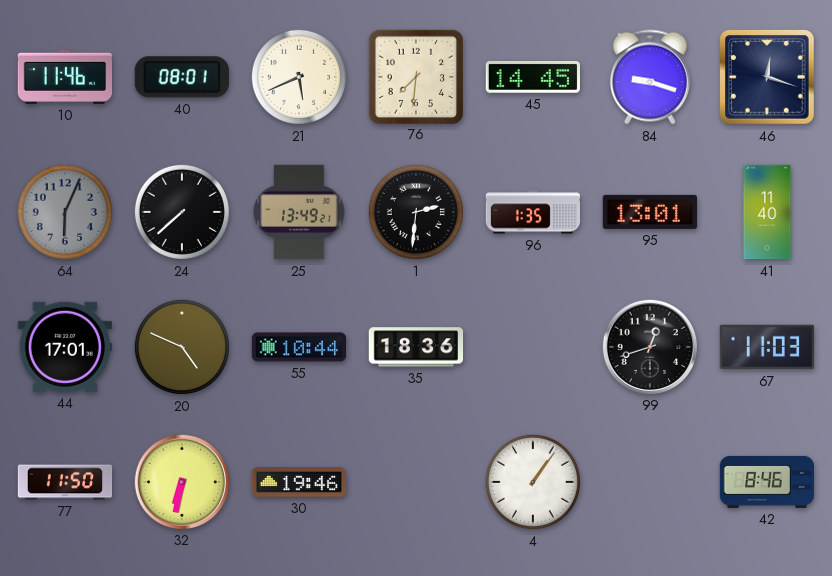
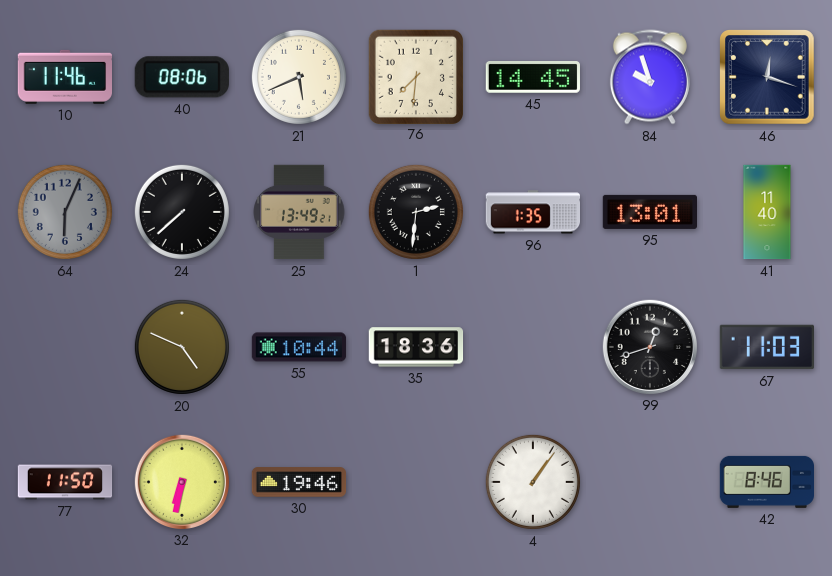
40: 08:01 -> 08:06
84: 9:18 -> 9:57
44: 17:01 -> none
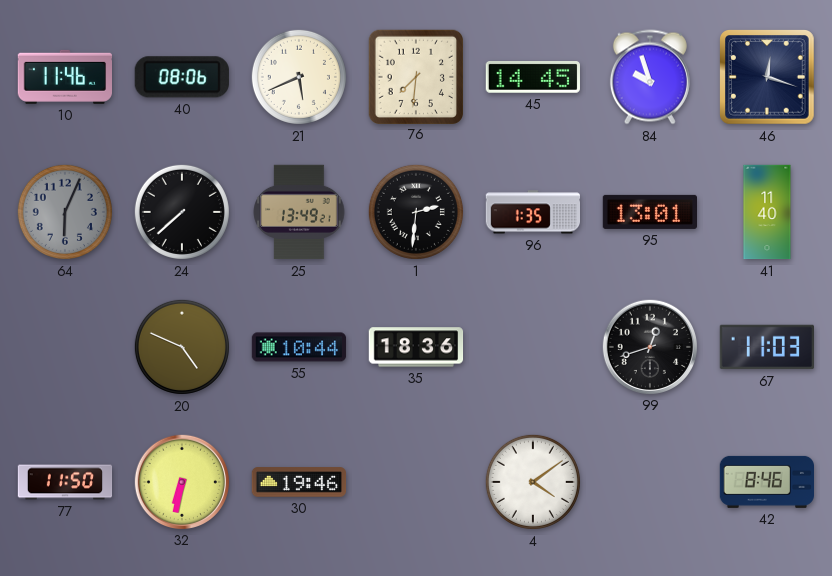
4: 1:06 -> 4:09
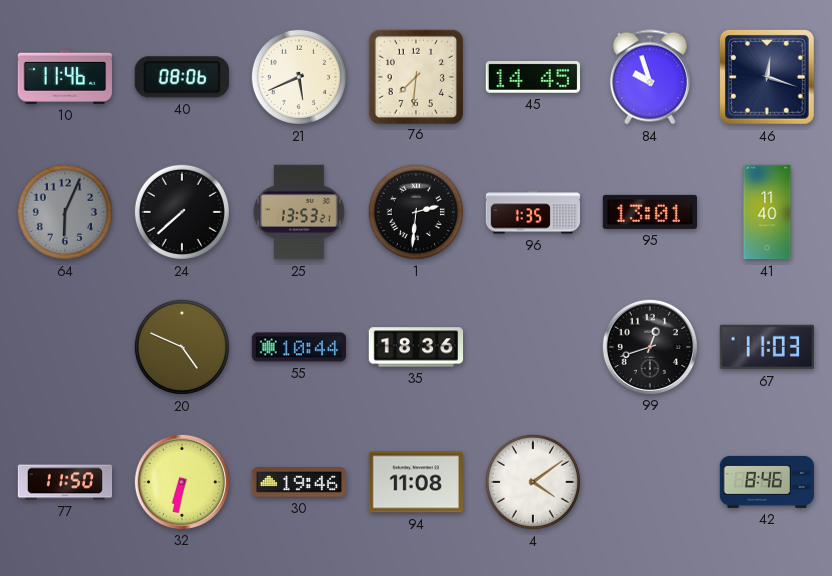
25: 13:49 -> 13:53
94: none -> 11:08
